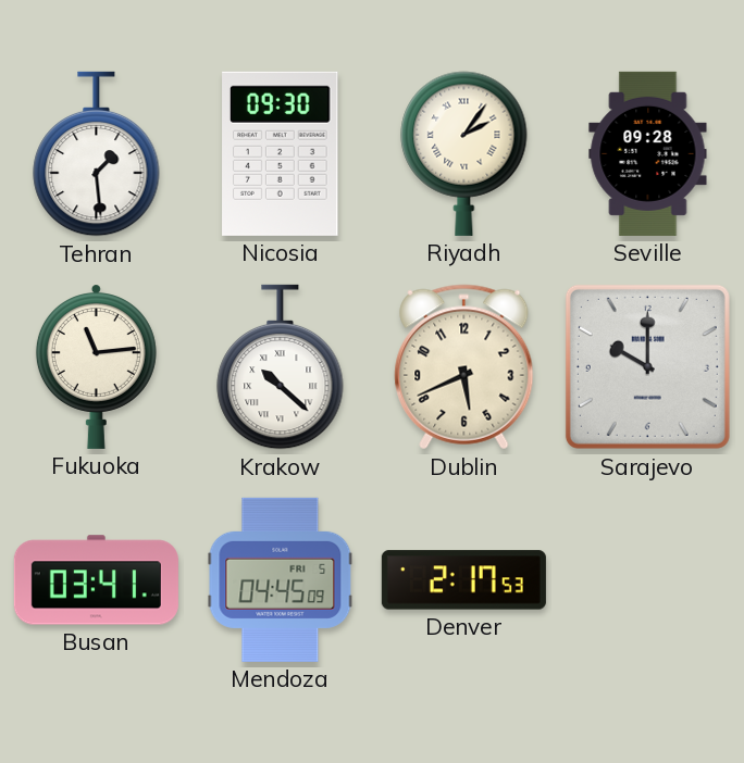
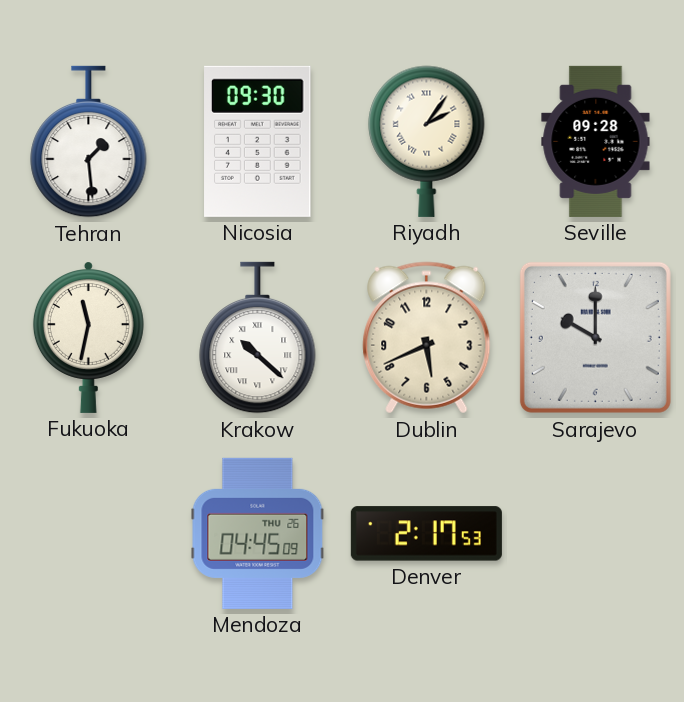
Fukuoka: 11:14 -> 11:32
Busan: 03:41 -> none
Mendoza date: FRI 5 -> THU 26
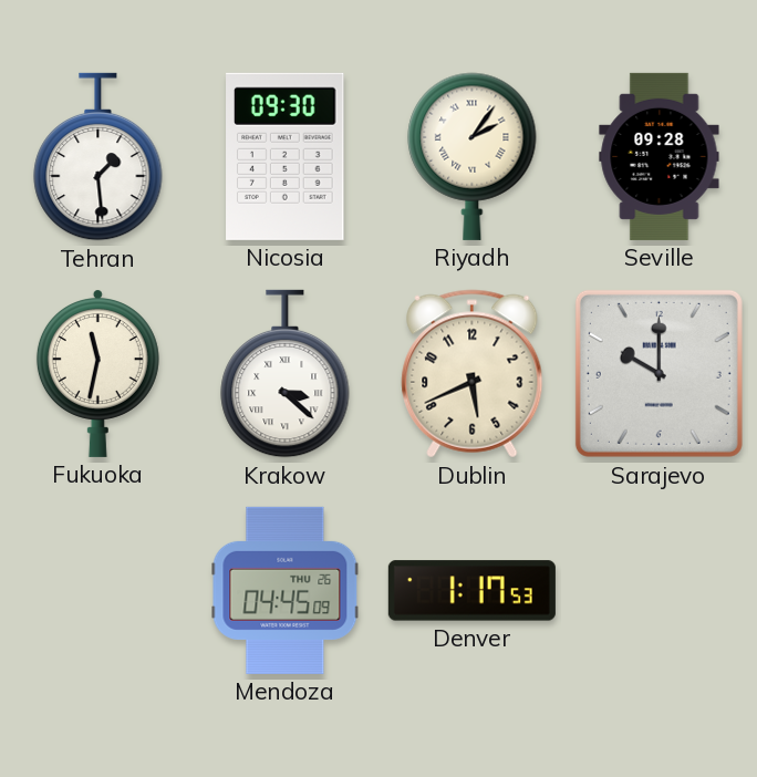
Krakow: 10:22 -> 3:22
Denver: 2:17 -> 1:17
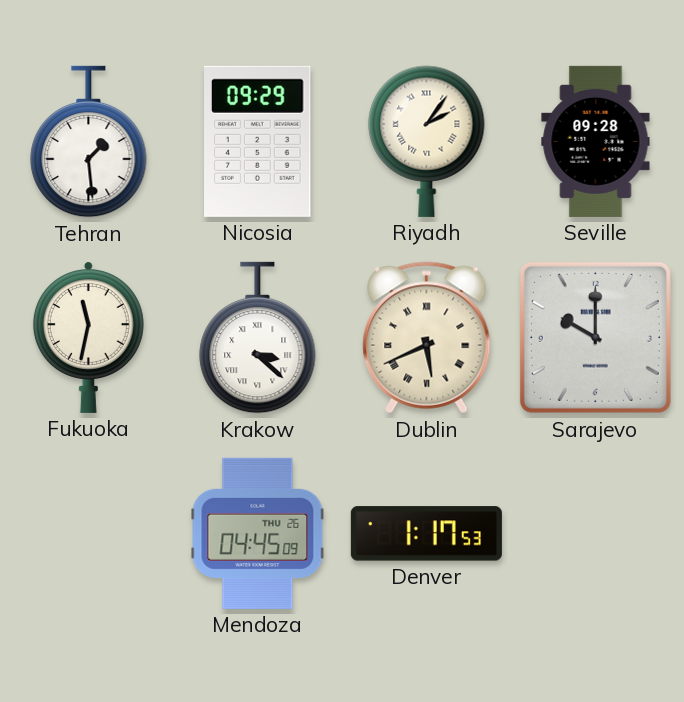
Nicosia: 09:30 -> 09:29
Dublin numerals: Arabic -> Roman
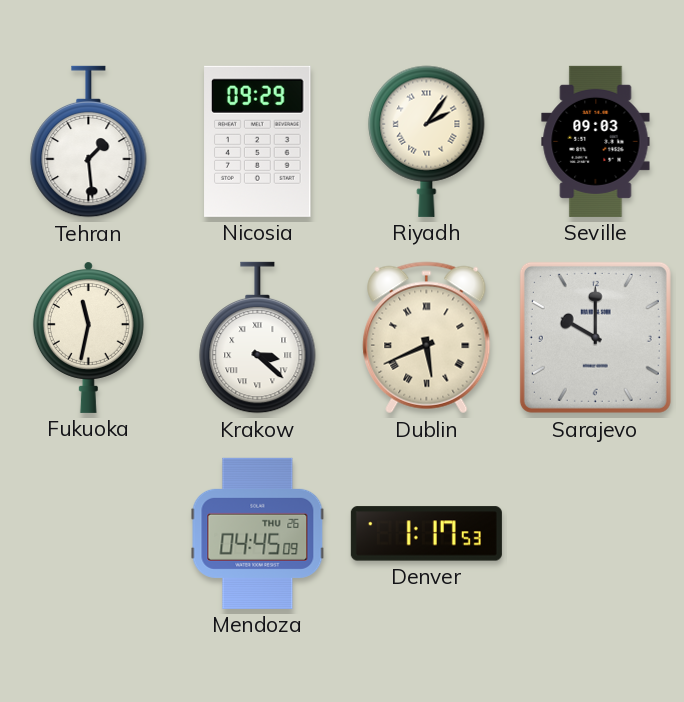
Seville: 09:28 -> 09:03
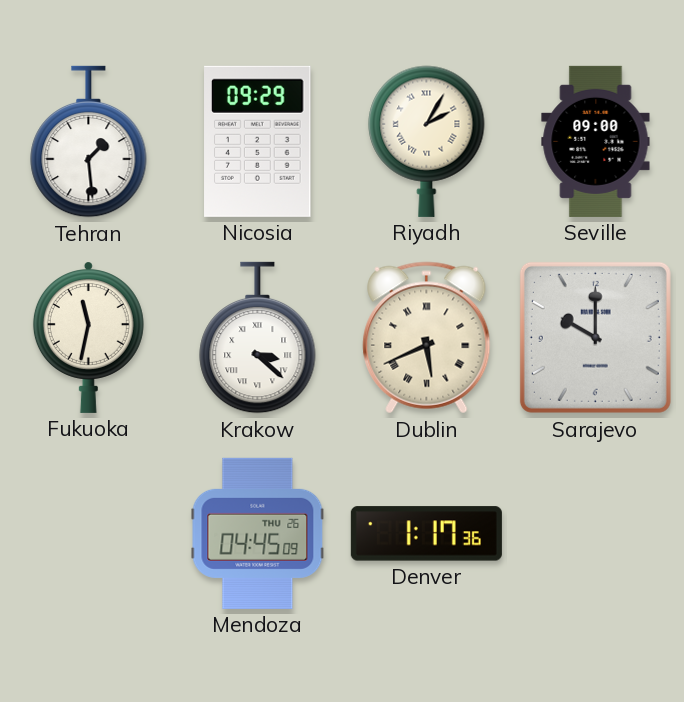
Riyadh: 2:06 -> 2:05
Seville: 09:03 -> 09:00
Denver: 1:17:53 -> 1:17:36
